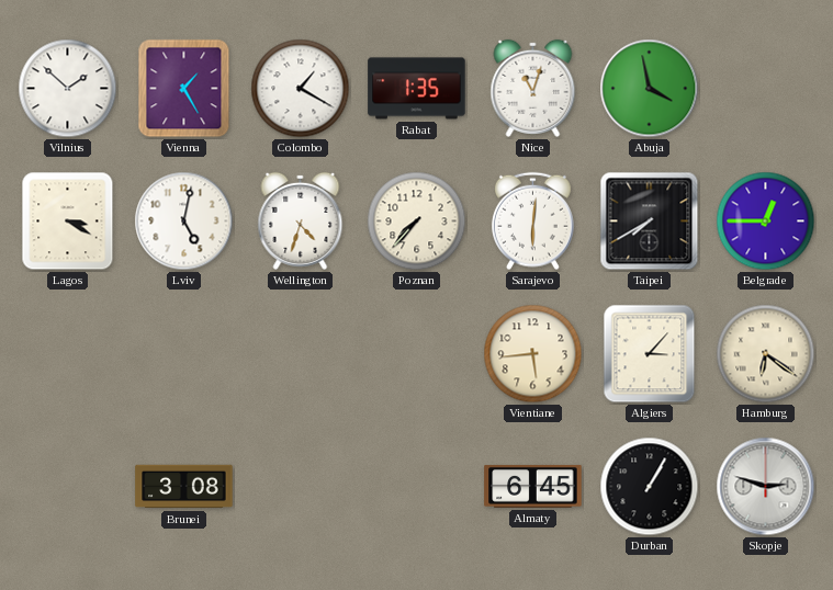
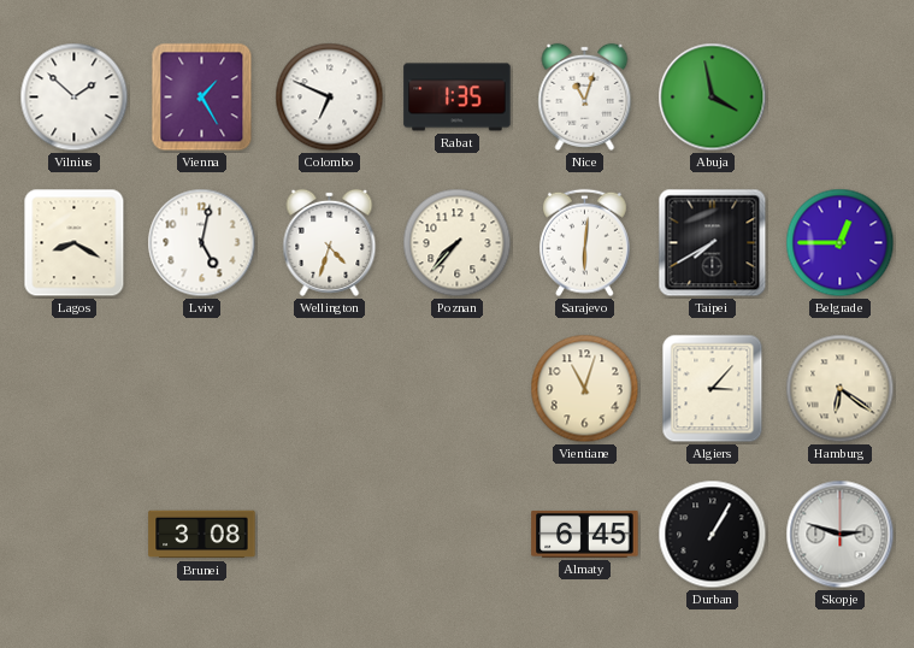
Colombo: 1:20 -> 6:49
Lagos: 3:20 -> 8:20
Vientiane: 5:44 -> 11:03
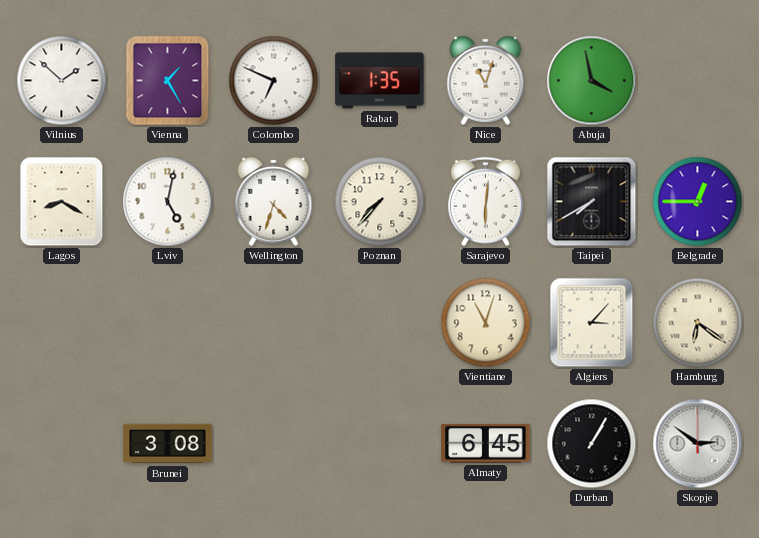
Skopje: 2:48 -> 2:51
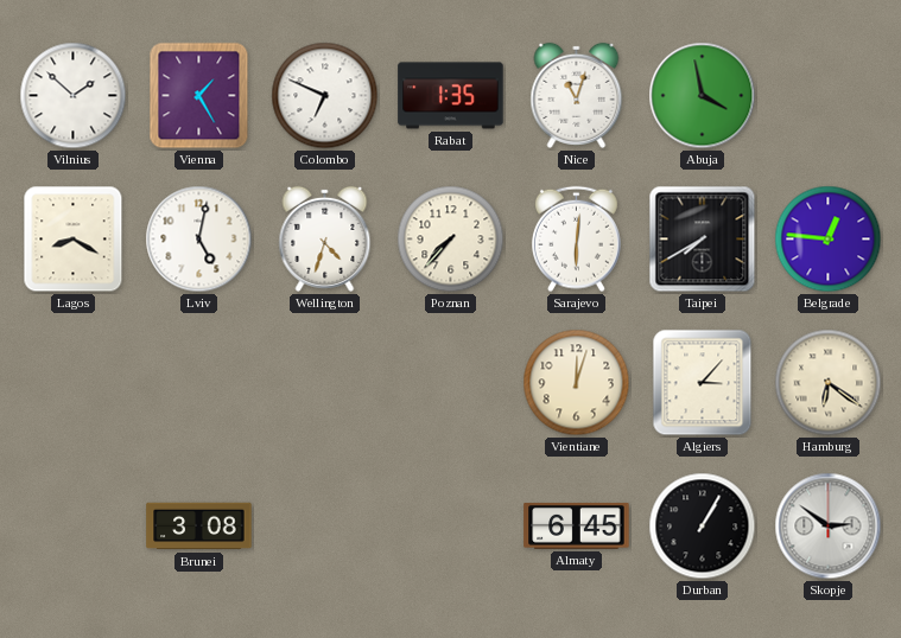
Belgrade: 12:45 -> 12:46
Vientiane: 11:03 -> 12:03
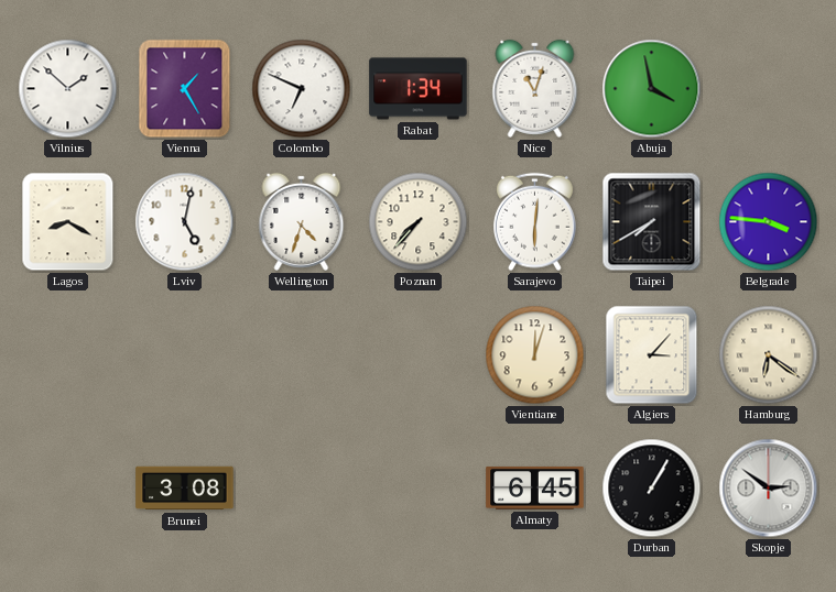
Rabat: 1:35 -> 1:34
Belgrade: 12:46 -> 3:46
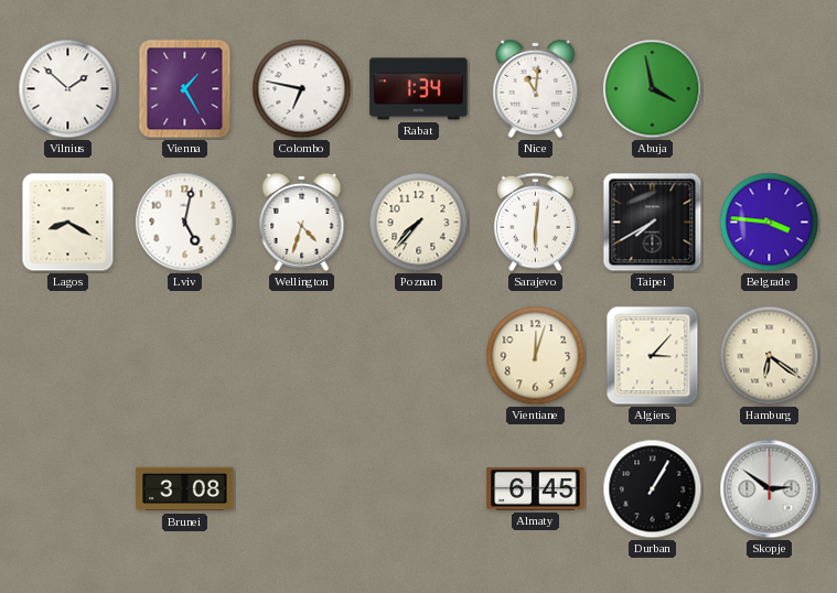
Colombo: 6:49 -> 6:47
Nice: 11:03 -> 11:01
